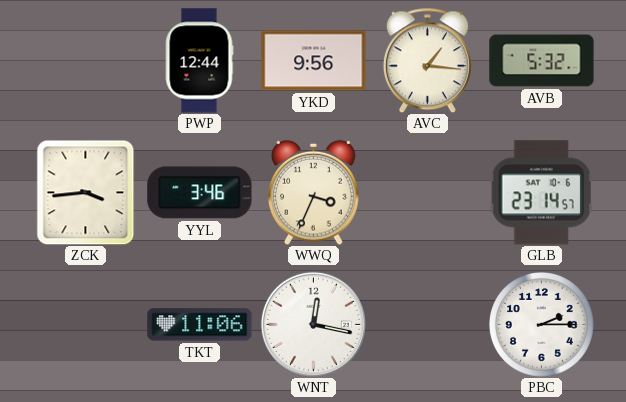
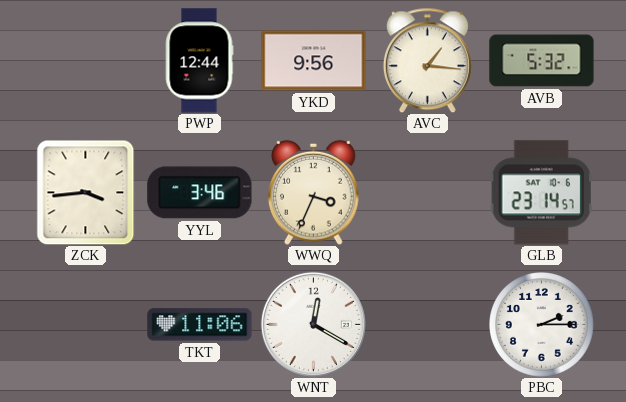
WNT: 12:17 -> 12:20
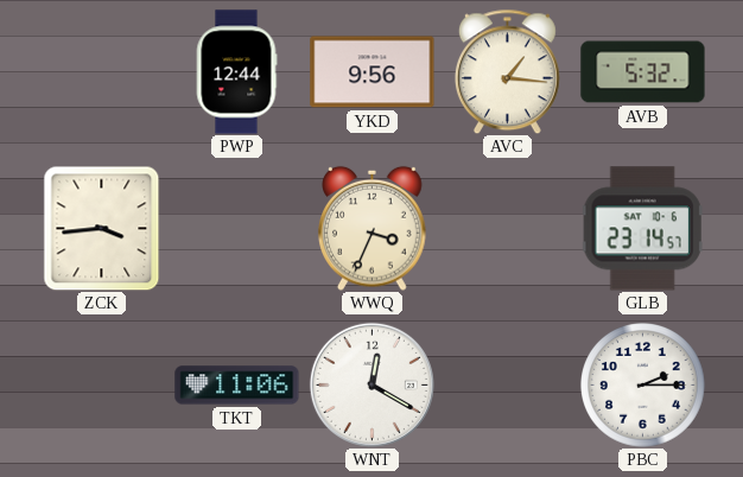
YYL: 3:46 -> none
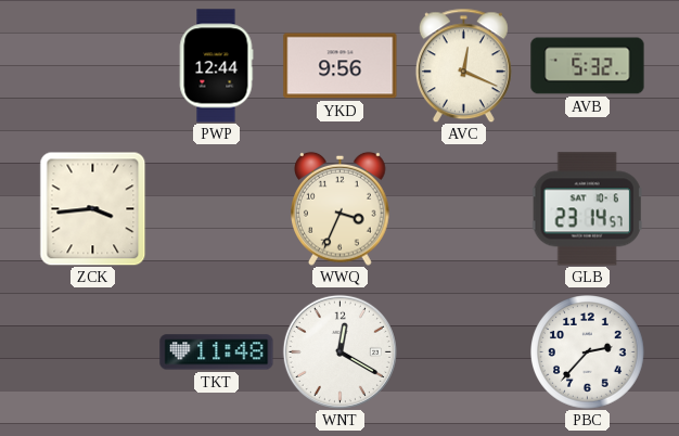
AVC: 1:16 -> 12:19
TKT: 11:06 -> 11:48
PBC: 2:15 -> 2:37
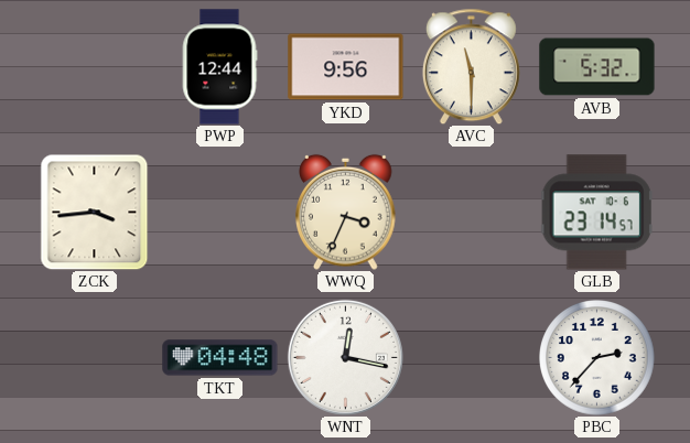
AVC: 12:19 -> 11:30
TKT: 11:48 -> 04:48
WNT: 12:20 -> 12:17
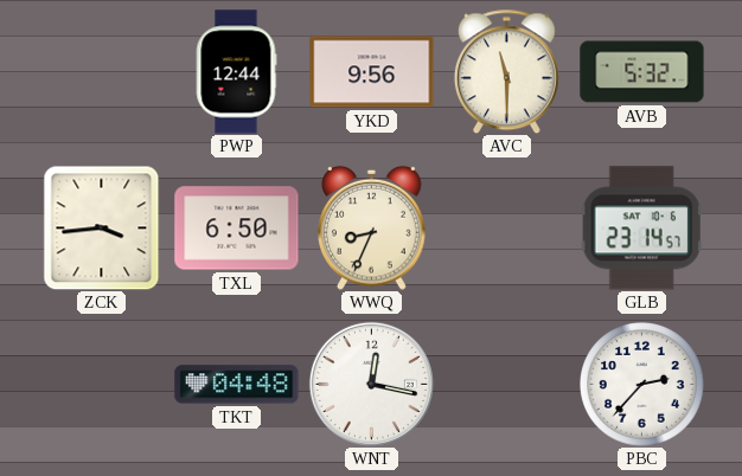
TXL: none -> 6:50
WWQ: 3:34 -> 8:34
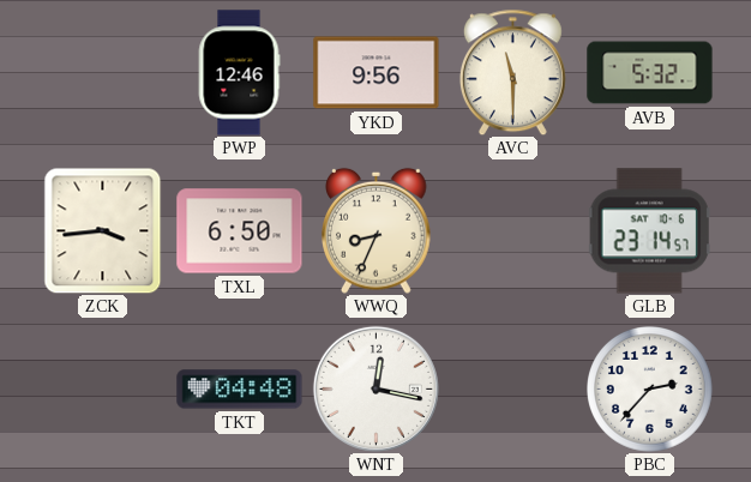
PWP: 12:44 -> 12:46
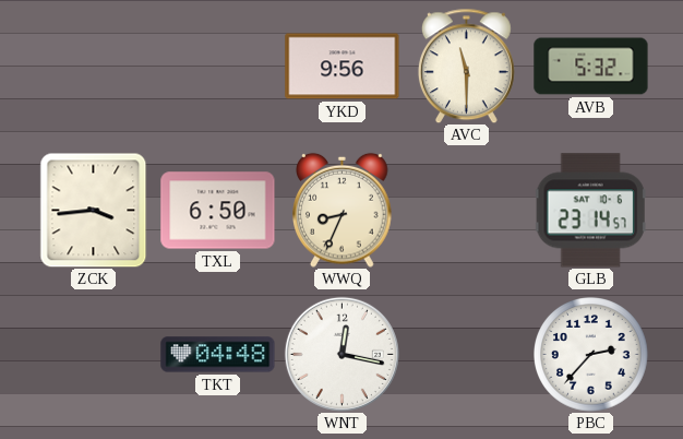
PWP: 12:46 -> none
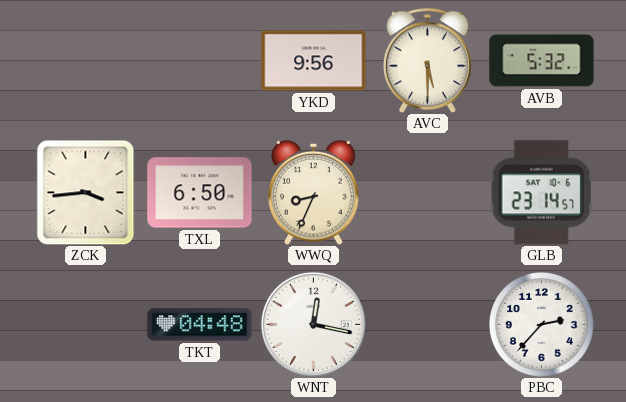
AVC: 11:30 -> 5:30
